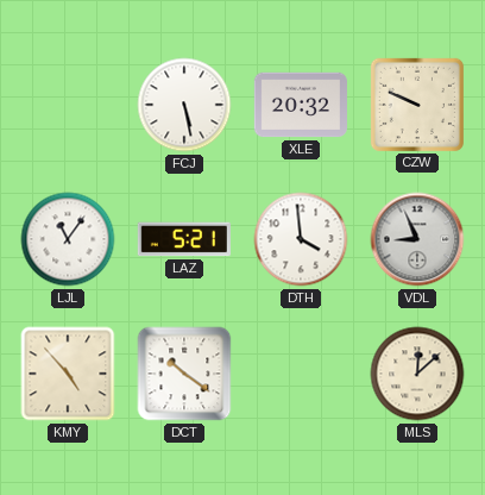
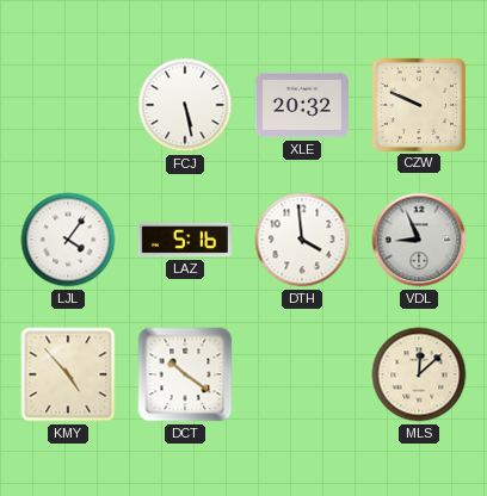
LJL: 11:06 -> 4:06
LAZ: 5:21 -> 5:16
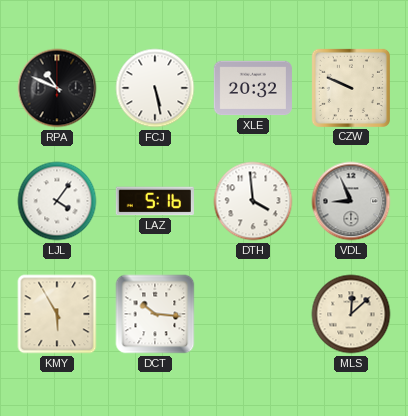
RPA: none -> 10:49
KMY: 4:53 -> 5:55
DCT: 10:21 -> 10:16
